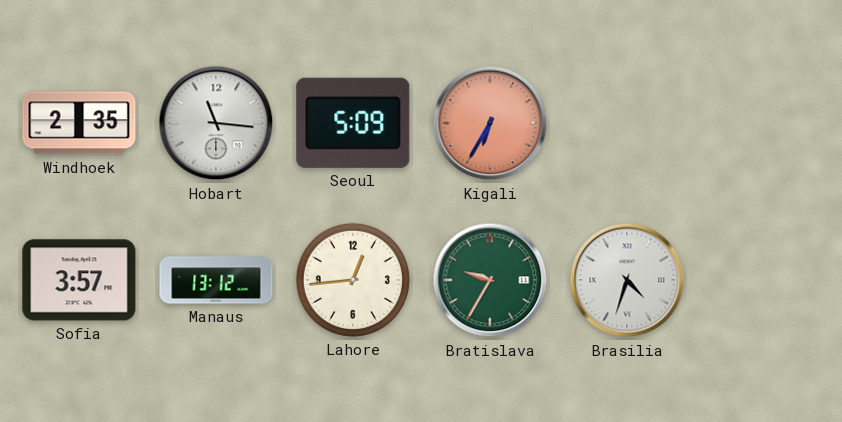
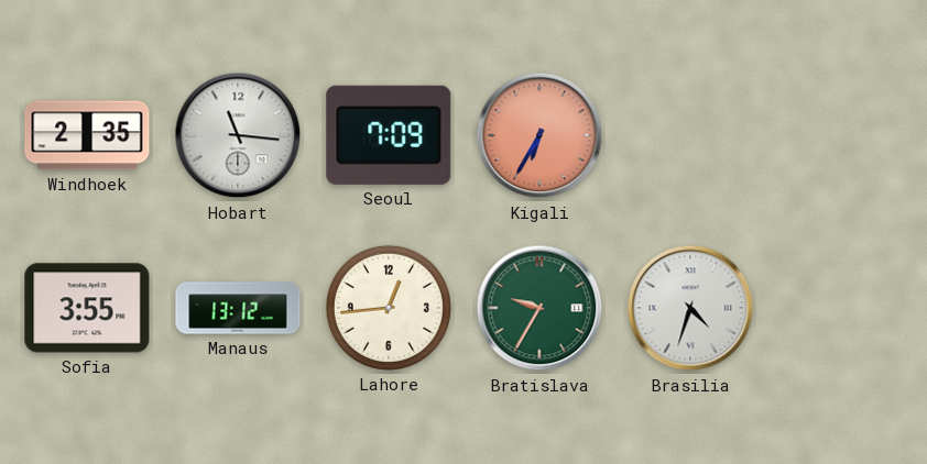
Seoul: 5:09 -> 7:09
Sofia: 3:57 -> 3:55
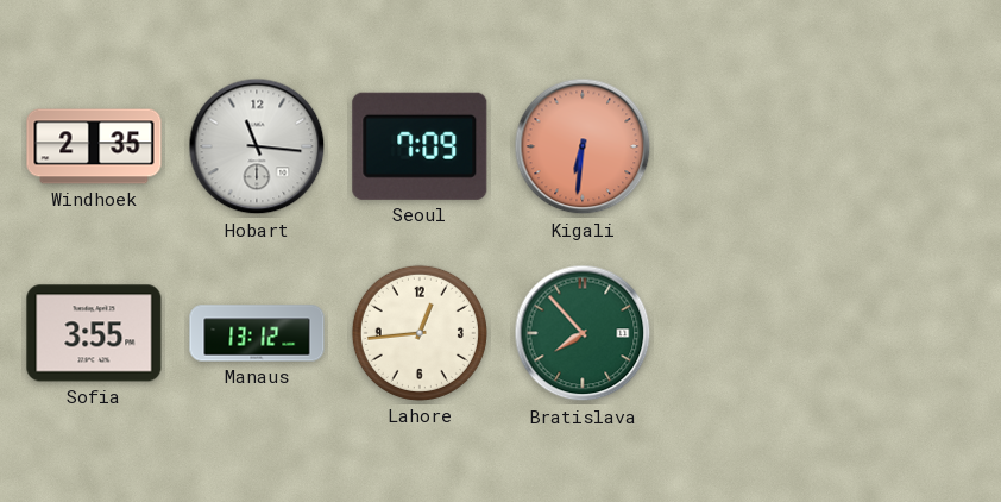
Kigali: 6:35 -> 6:31
Bratislava: 9:35 -> 7:53
Brasilia: 4:33 -> none
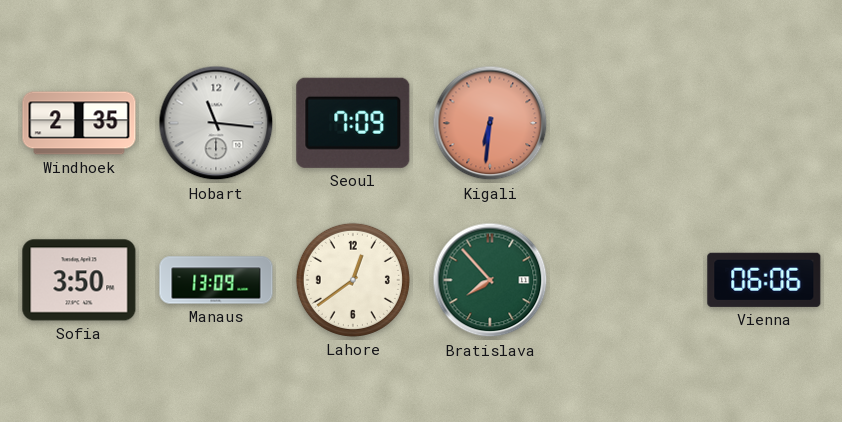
Sofia: 3:55 -> 3:50
Manaus: 13:12 -> 13:09
Lahore: 12:44 -> 12:39
Vienna: none -> 06:06
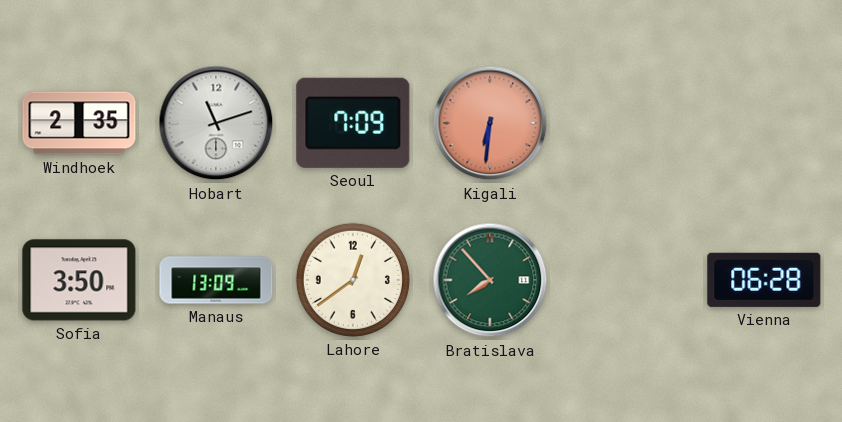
Hobart: 11:16 -> 11:12
Vienna: 06:06 -> 06:28
